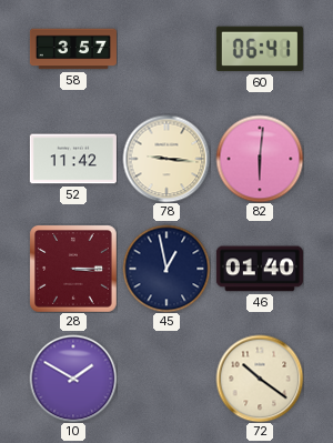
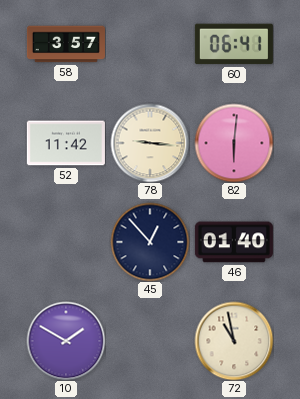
28: 3:15 -> none
45: 12:58 -> 12:53
72: 10:21 -> 10:58
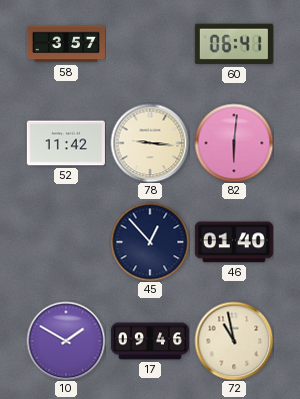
17: none -> 09:46
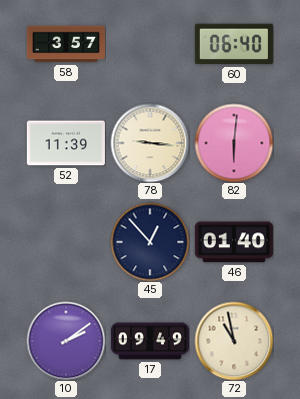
60: 06:41 -> 06:40
52: 11:42 -> 11:39
10: 1:50 -> 2:09
17: 09:46 -> 09:49
